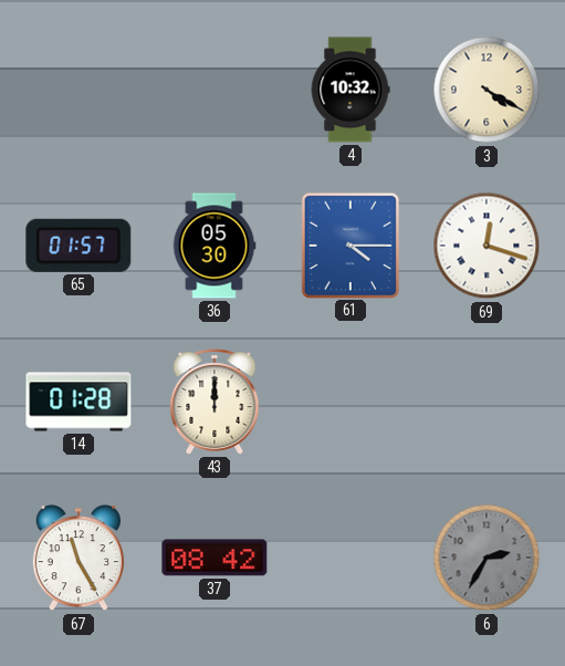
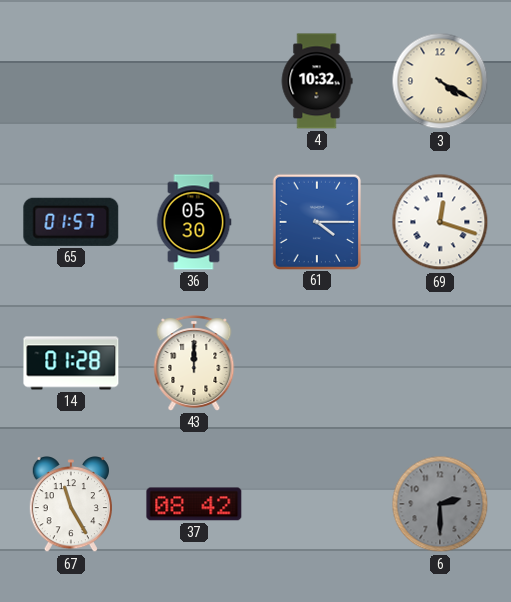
6: 2:35 -> 2:30
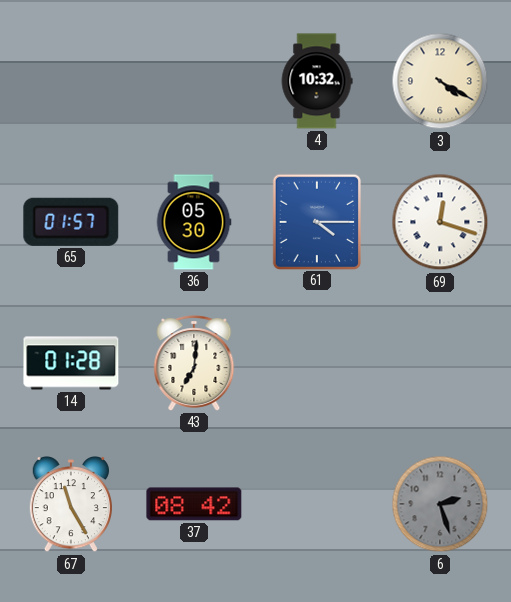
43: 12:00 -> 7:01
6: 2:30 -> 2:27
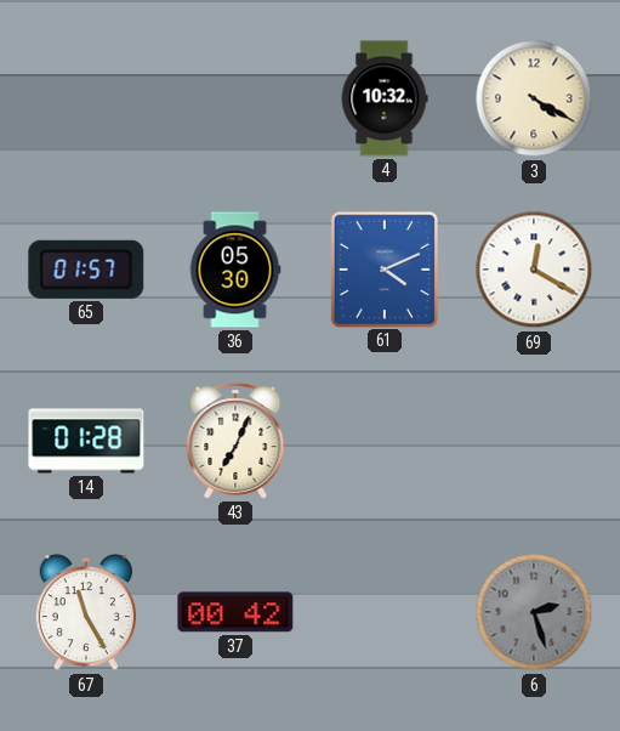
61: 4:15 -> 4:11
69: 12:18 -> 12:20
43: 7:01 -> 7:04
37: 08:42 -> 00:42
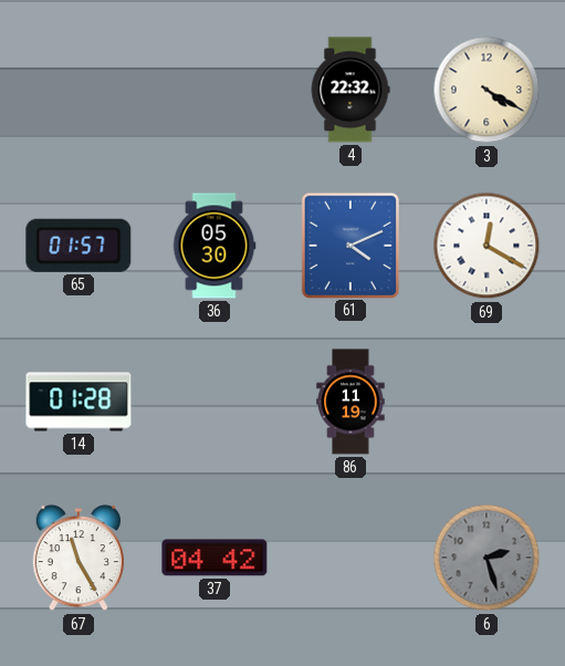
4: 10:32 -> 22:32
43: 7:04 -> none
86: none -> 11:19
37: 00:42 -> 04:42
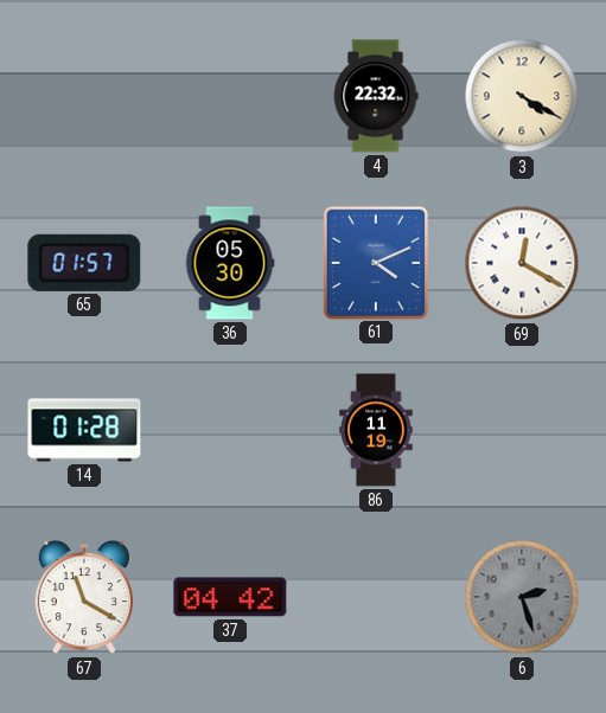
67: 11:25 -> 11:20
